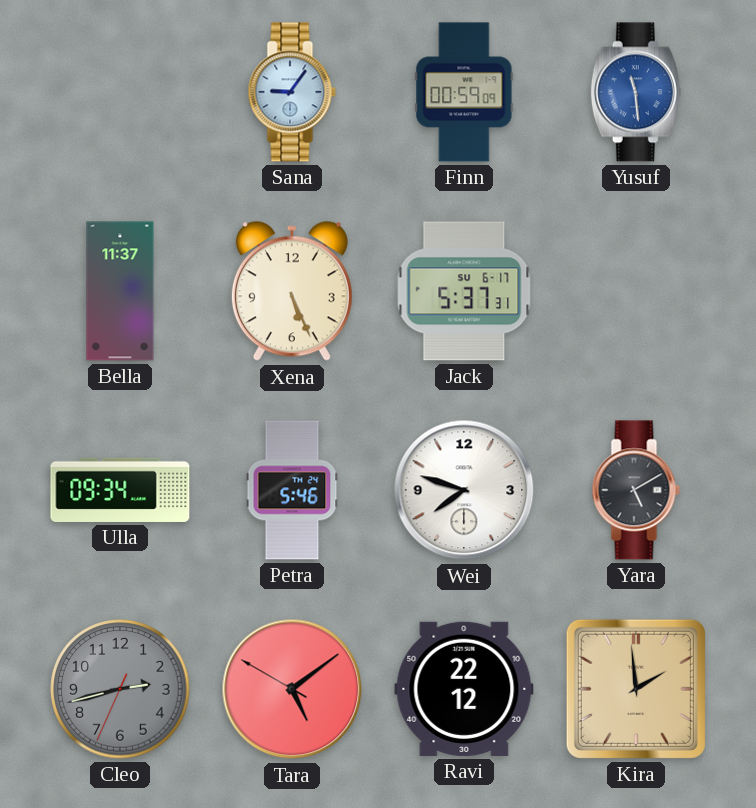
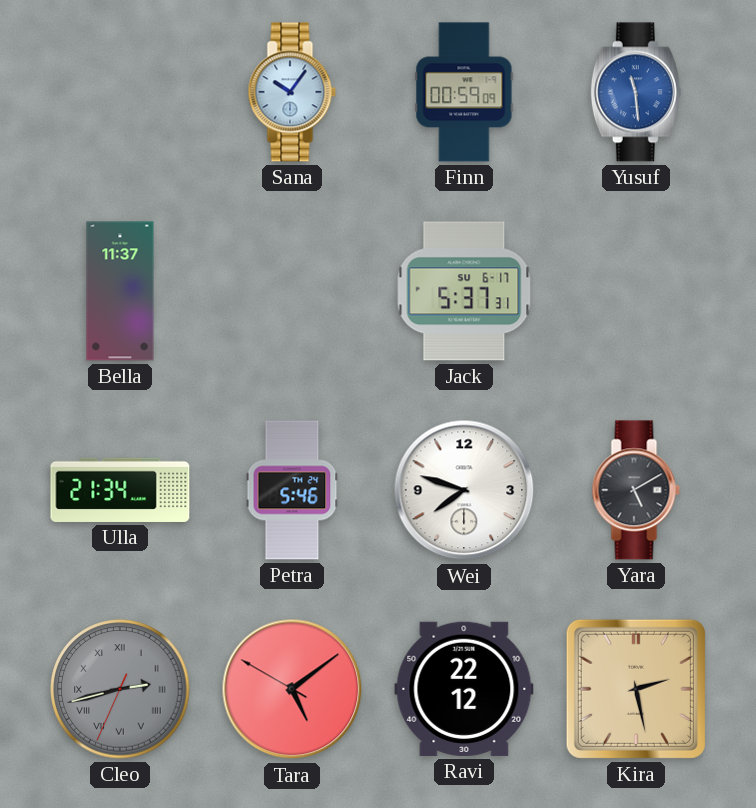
Sana: 9:06 -> 10:06
Xena: 5:26 -> none
Ulla: 09:34 -> 21:34
Cleo numerals: Arabic -> Roman
Kira: 1:59 -> 2:28
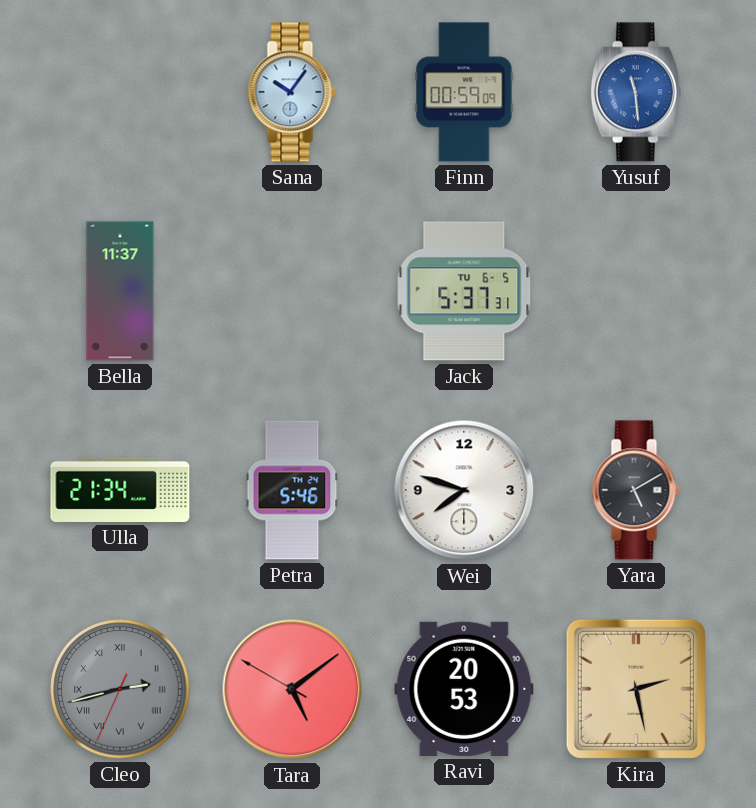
Jack date: SU 6-17 -> TU 6-5
Ravi: 22:12 -> 20:53
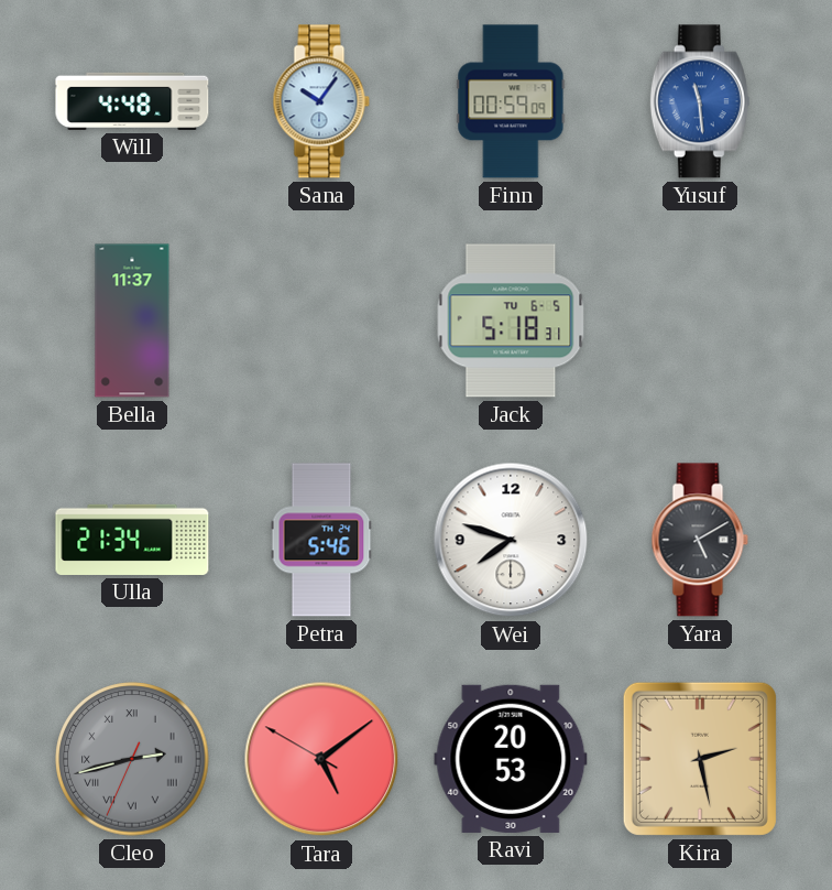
Will: none -> 4:48
Jack: 5:37 -> 5:18
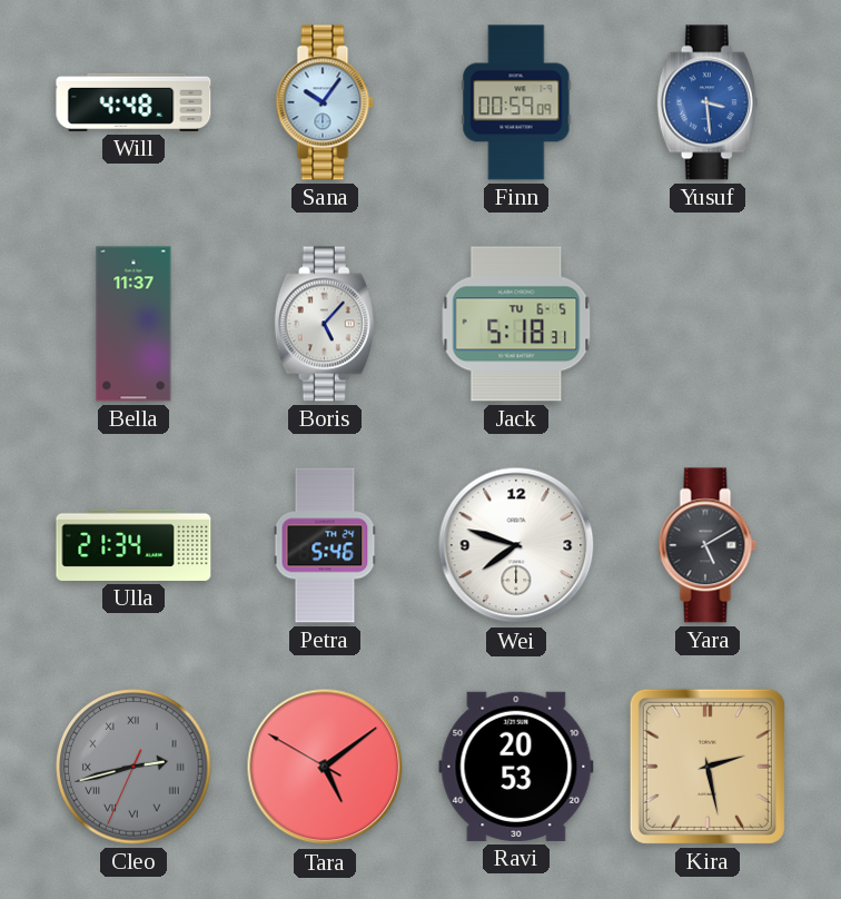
Yusuf: 11:29 -> 3:29
Boris: none -> 5:07
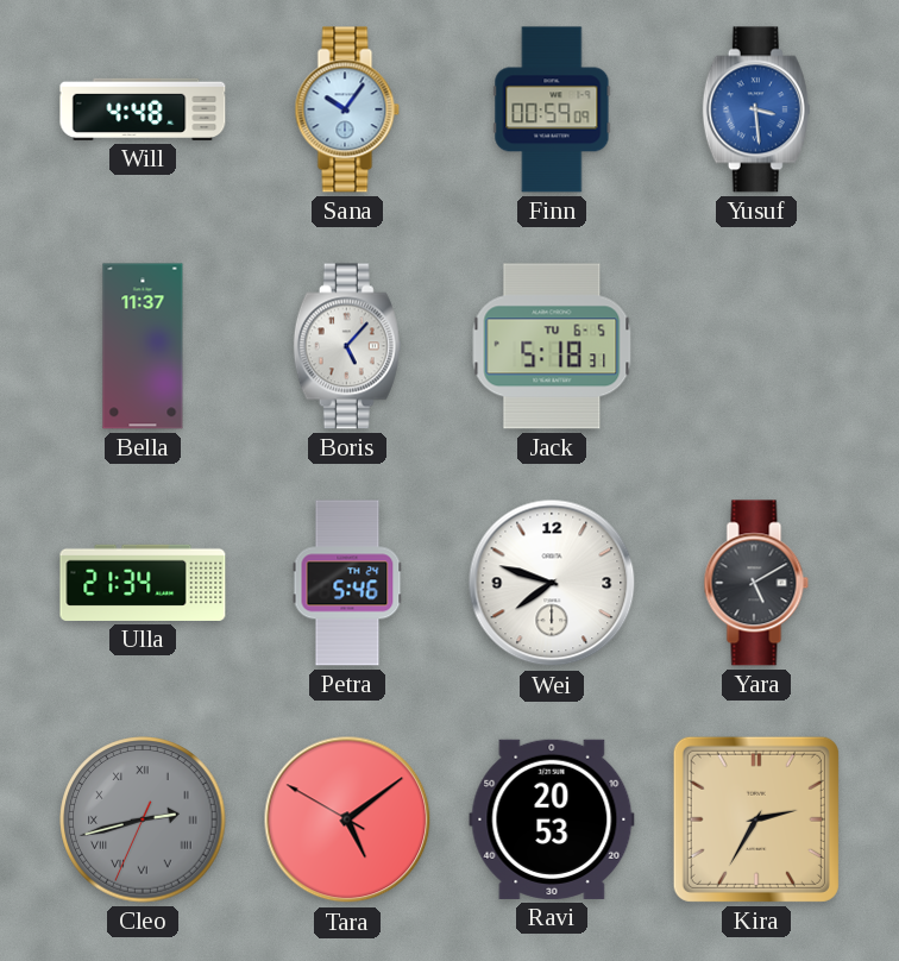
Kira: 2:28 -> 2:35
